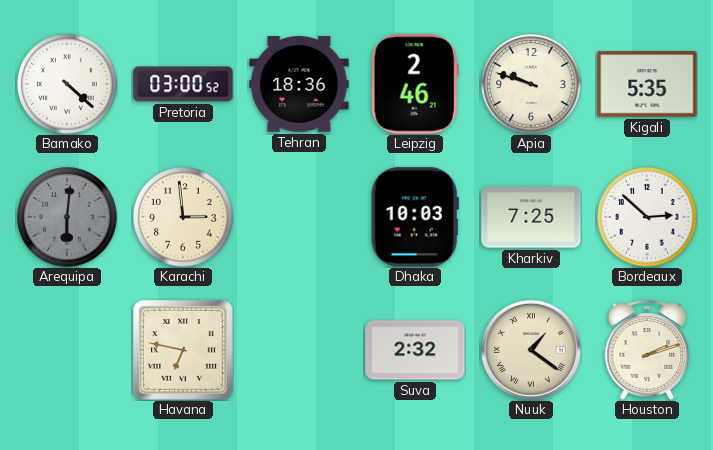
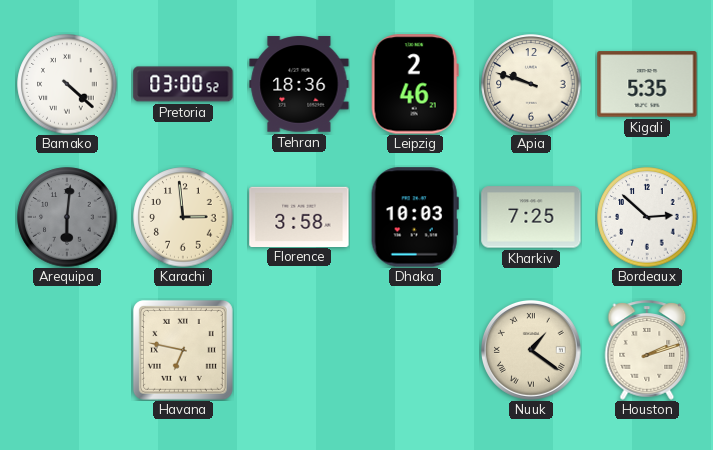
Florence: none -> 3:58
Suva: 2:32 -> none
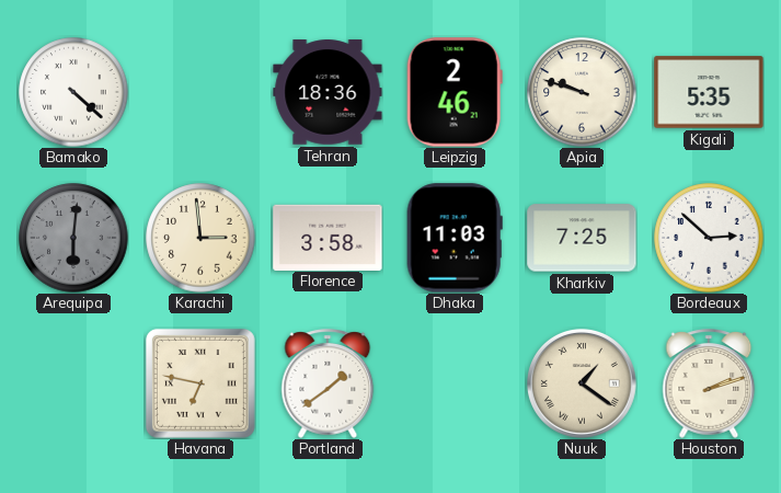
Pretoria: 03:00 -> none
Dhaka: 10:03 -> 11:03
Portland: none -> 1:39
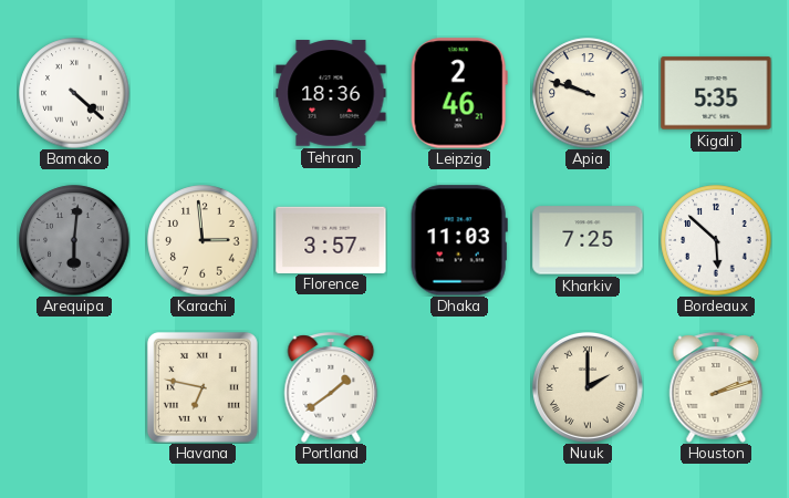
Florence: 3:58 -> 3:57
Bordeaux: 2:52 -> 5:52
Nuuk: 1:21 -> 2:00
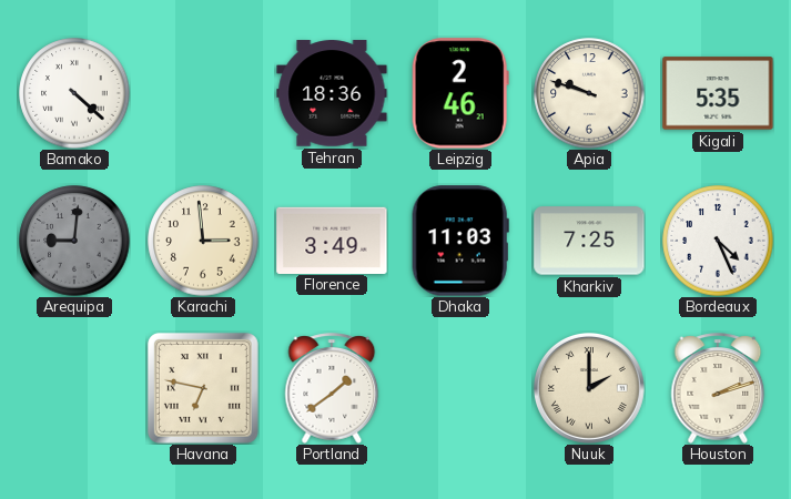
Arequipa: 6:01 -> 9:01
Florence: 3:57 -> 3:49
Bordeaux: 5:52 -> 4:26
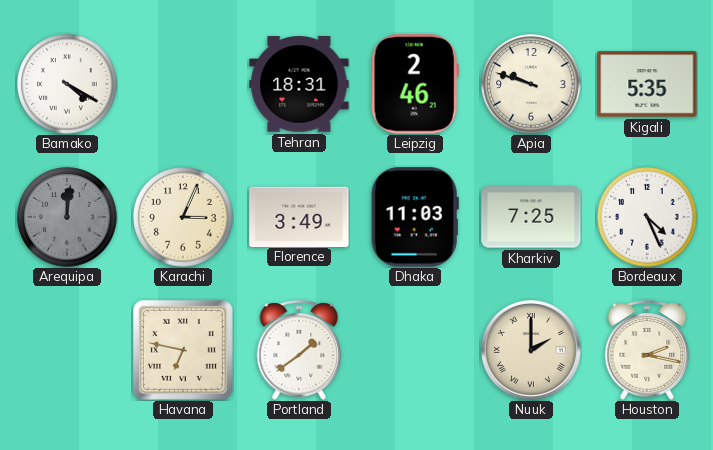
Bamako: 4:22 -> 4:20
Tehran: 18:36 -> 18:31
Arequipa: 9:01 -> 12:01
Karachi: 2:59 -> 3:04
Houston: 2:12 -> 2:17
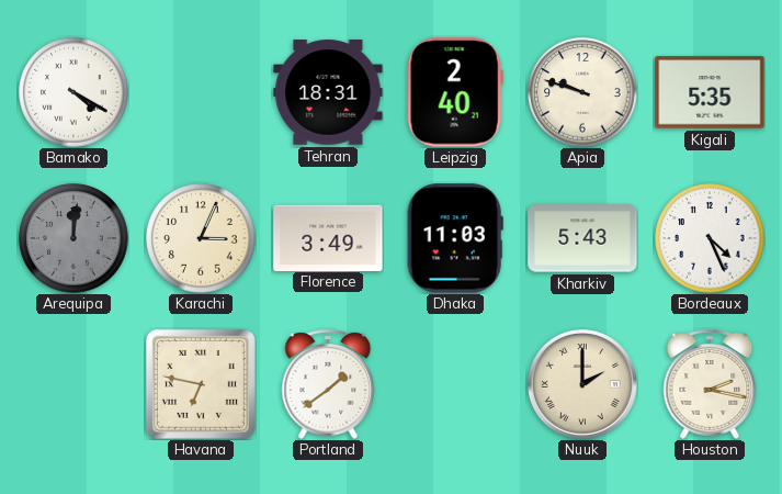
Leipzig: 2:46 -> 2:40
Kharkiv: 7:25 -> 5:43
